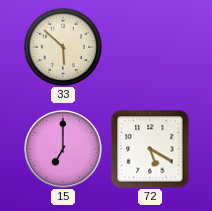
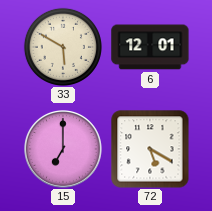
33: 5:52 -> 5:50
6: none -> 12:01
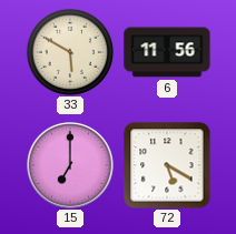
6: 12:01 -> 11:56
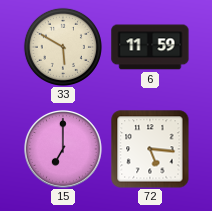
6: 11:56 -> 11:59
72: 5:20 -> 5:16
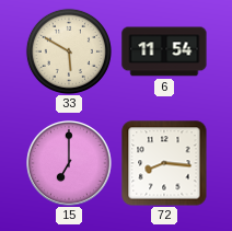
6: 11:59 -> 11:54
72: 5:16 -> 8:16
